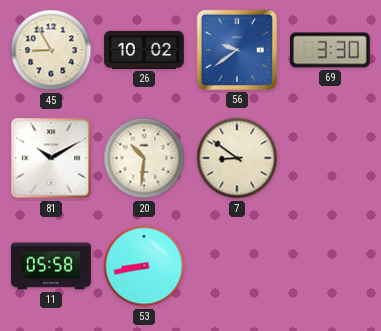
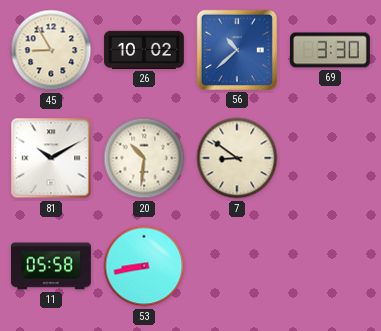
56: 9:39 -> 10:38
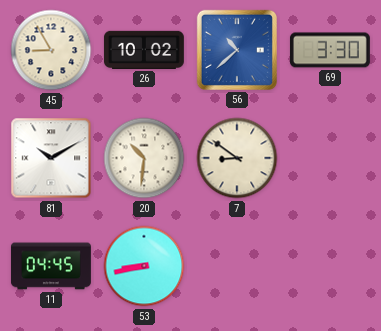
11: 05:58 -> 04:45
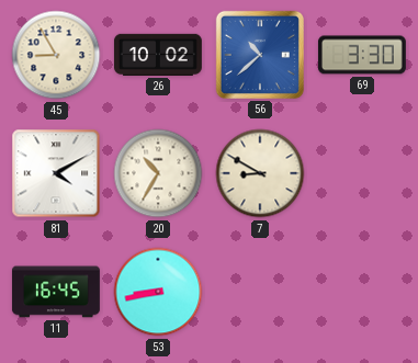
81: 10:10 -> 4:10
20: 10:31 -> 10:35
7: 8:51 -> 8:50
11: 04:45 -> 16:45
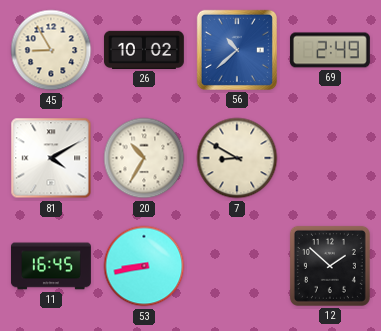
69: 3:30 -> 2:49
12: none -> 1:52
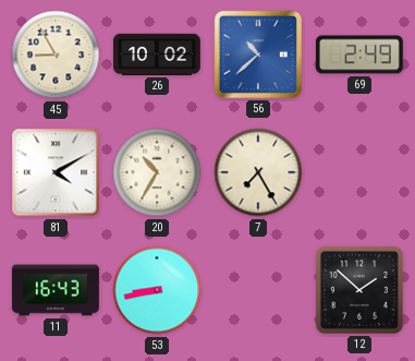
7: 8:50 -> 7:25
11: 16:45 -> 16:43
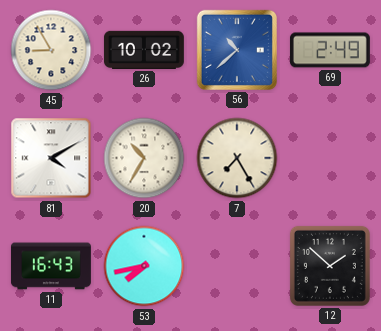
53: 8:43 -> 7:43
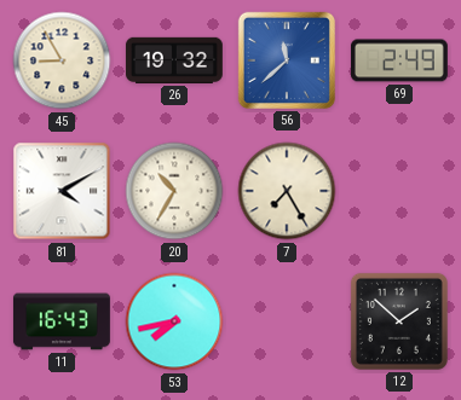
26: 10:02 -> 19:32
56: 10:38 -> 11:38
